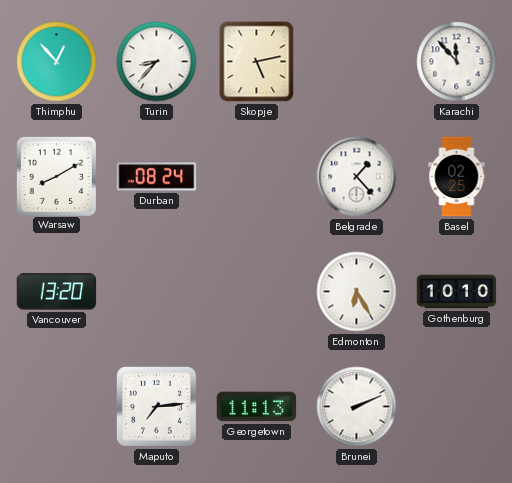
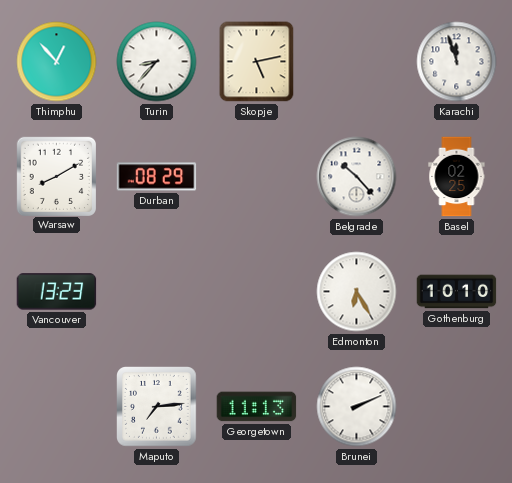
Karachi: 11:53 -> 11:57
Durban: 08:24 -> 08:29
Belgrade: 1:23 -> 10:23
Vancouver: 13:20 -> 13:23
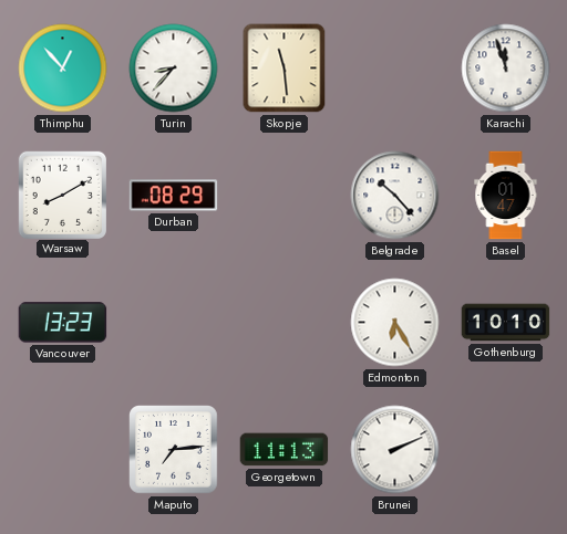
Skopje: 5:13 -> 11:29
Basel: 02:25 -> 01:47
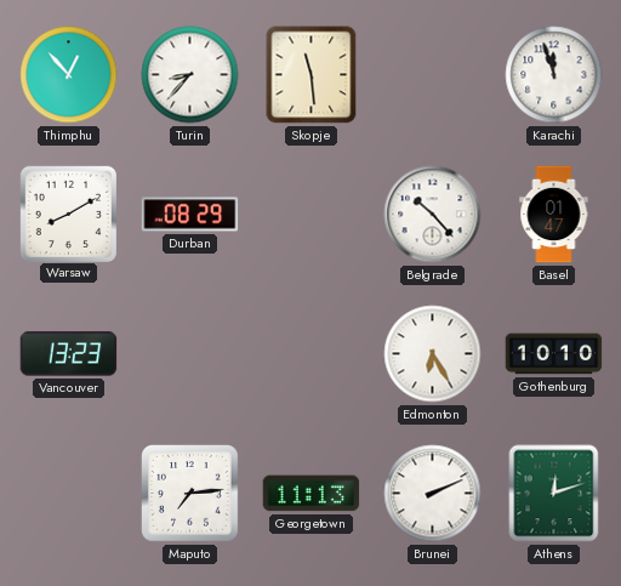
Athens: none -> 12:12
